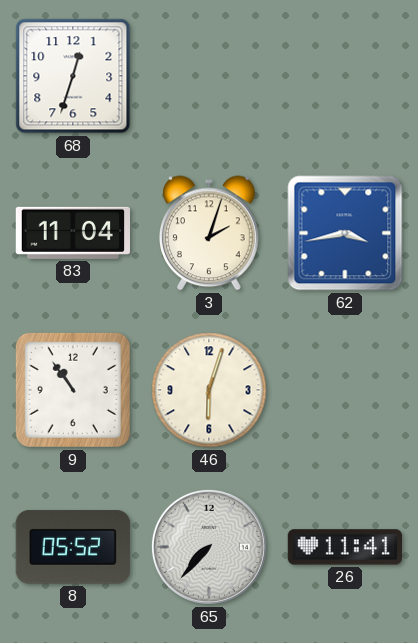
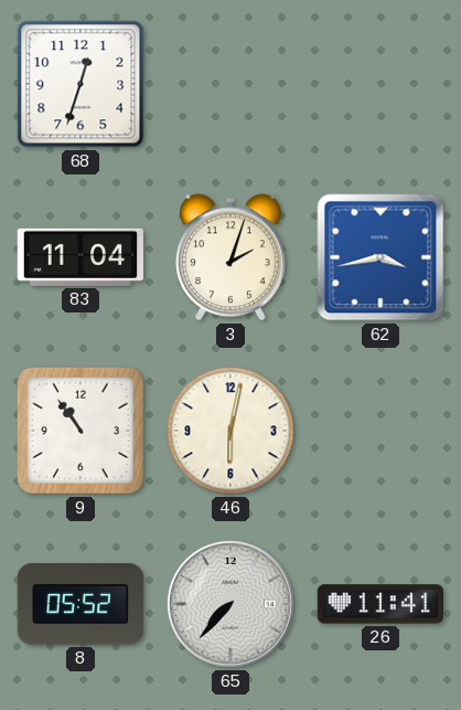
46: 6:03 -> 6:02
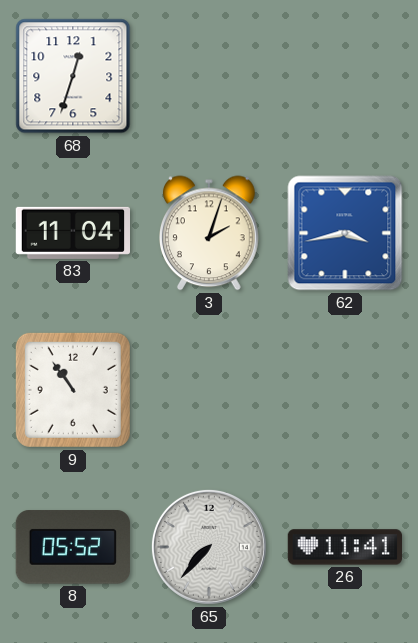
46: 6:02 -> none
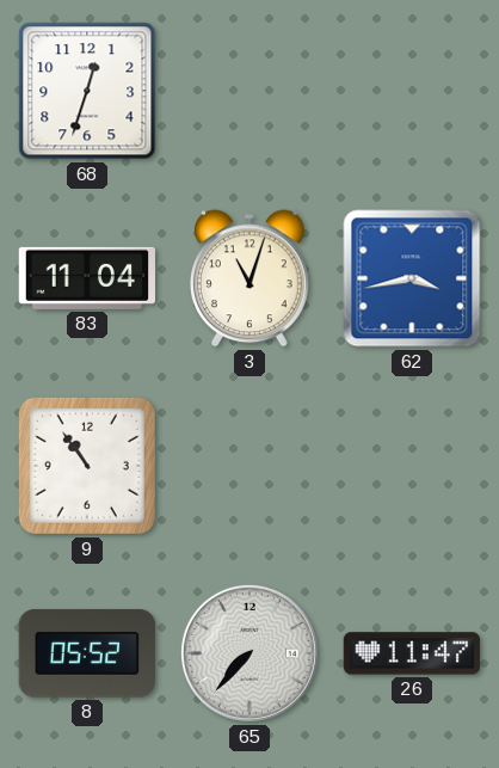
3: 2:03 -> 11:03
26: 11:41 -> 11:47
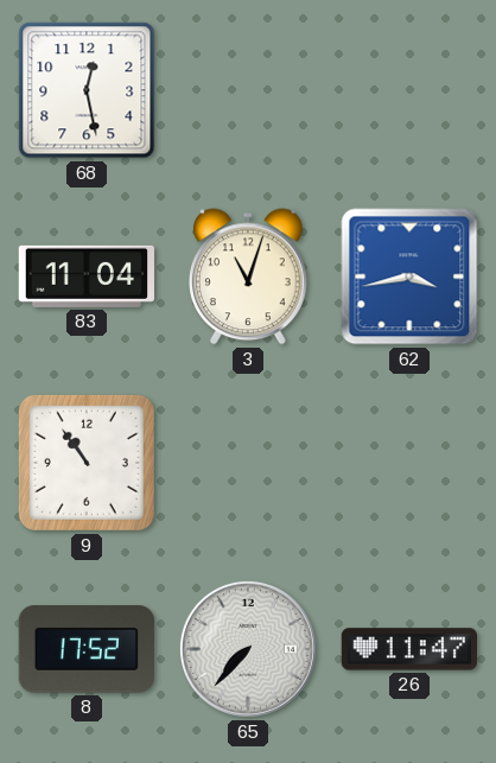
68: 12:33 -> 12:28
8: 05:52 -> 17:52
